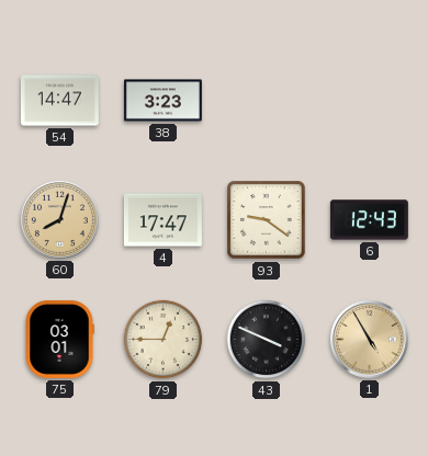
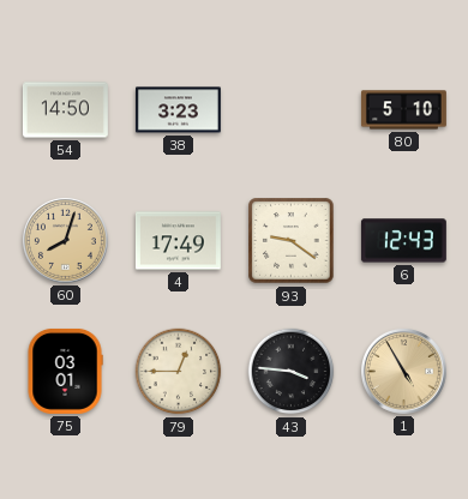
54: 14:47 -> 14:50
80: none -> 5:10
4: 17:47 -> 17:49
43: 3:49 -> 3:46
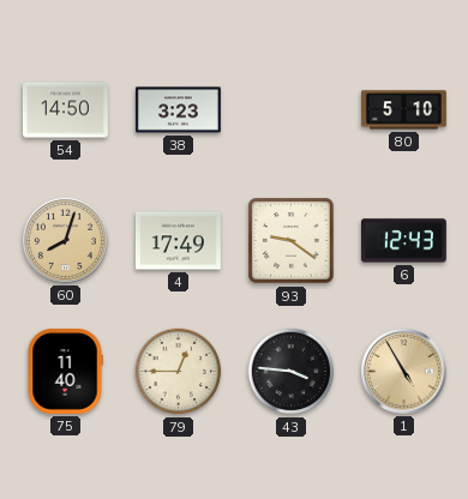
75: 03:01 -> 11:40
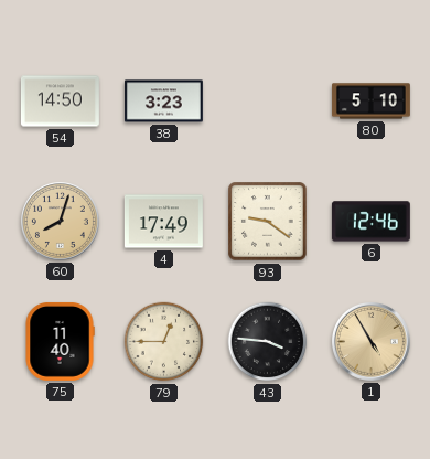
6: 12:43 -> 12:46
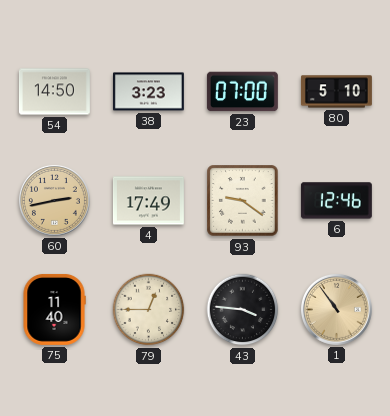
23: none -> 07:00
60: 8:03 -> 2:43
1: 4:55 -> 10:54
